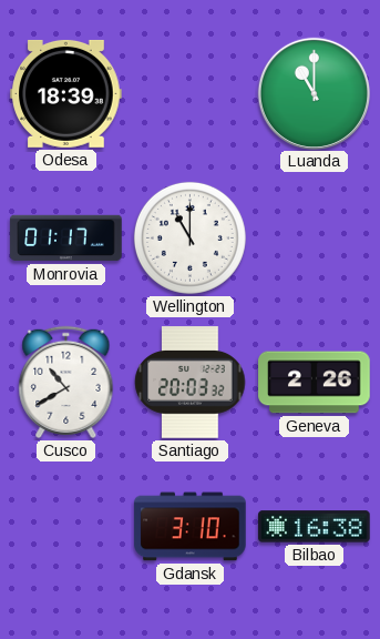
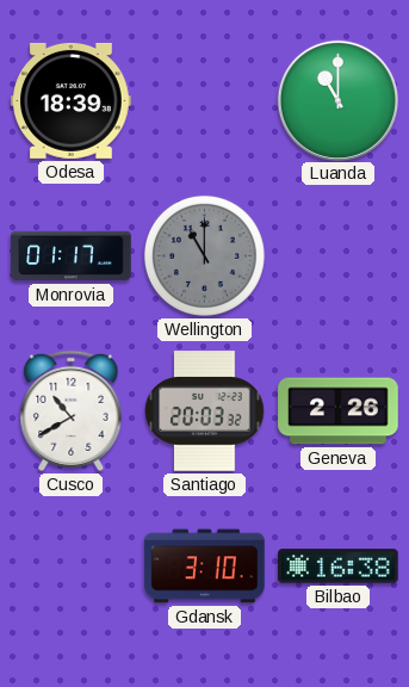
Wellington dial: white -> grey
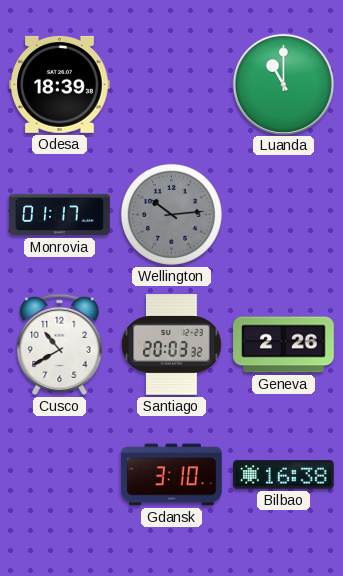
Wellington: 11:00 -> 10:14
